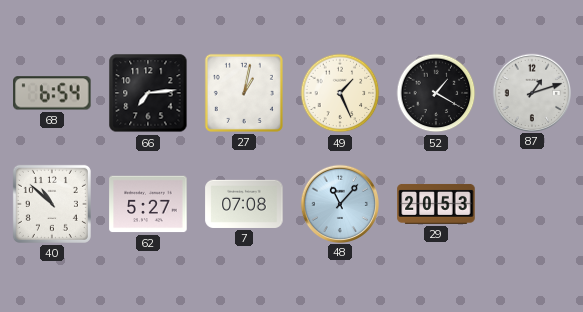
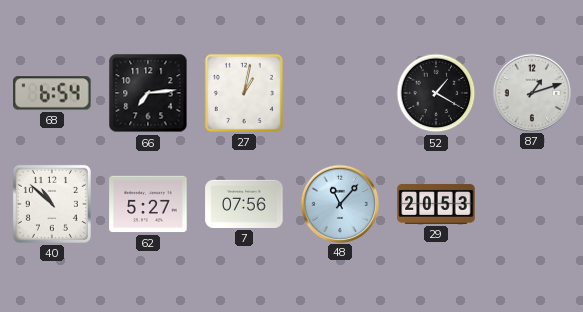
49: 1:26 -> none
7: 07:08 -> 07:56
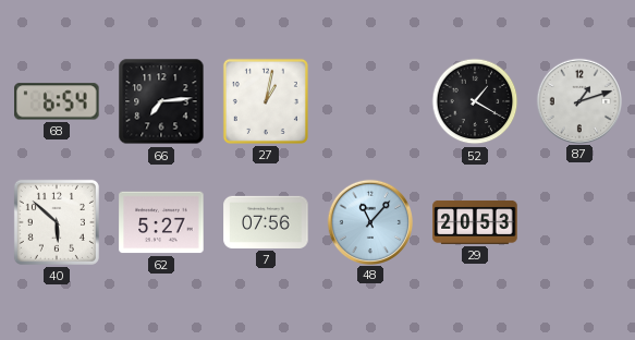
40: 10:52 -> 5:52
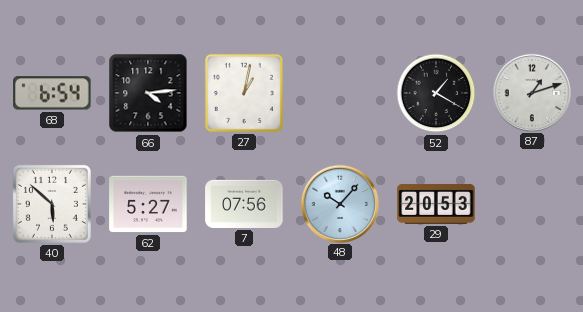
66: 7:14 -> 4:14
48: 11:07 -> 10:07
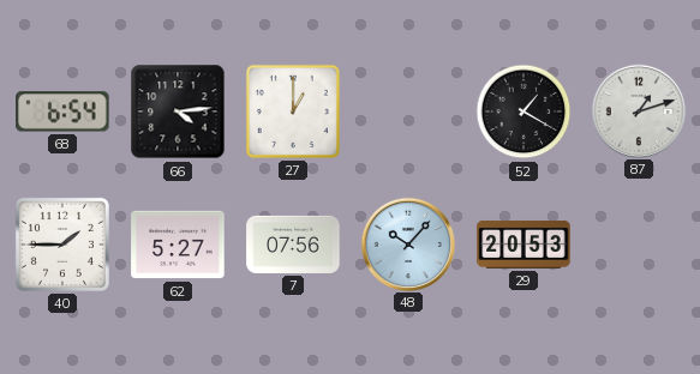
27: 1:02 -> 1:00
40: 5:52 -> 1:45
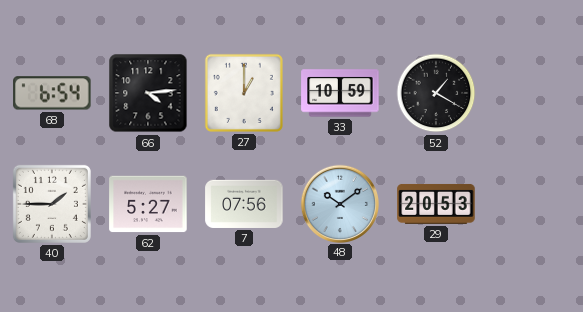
33: none -> 10:59
87: 1:12 -> none
48: 10:07 -> 10:09
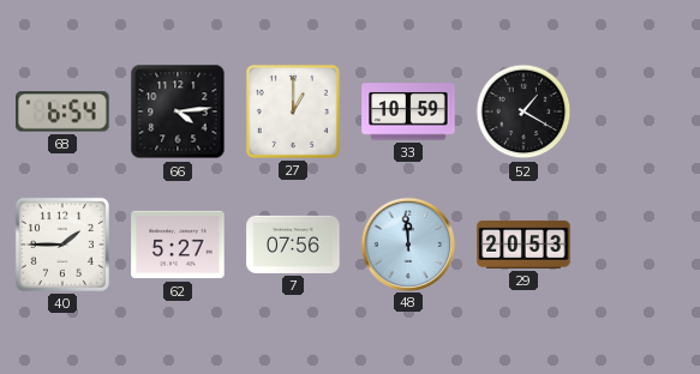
48: 10:09 -> 11:59
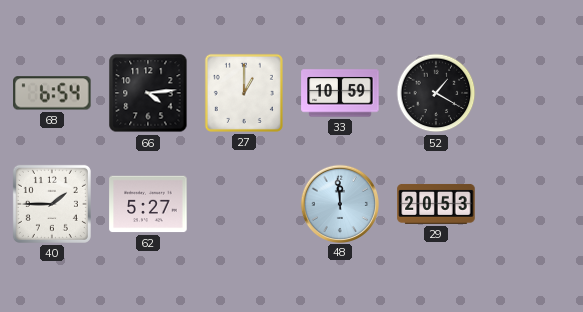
7: 07:56 -> none
